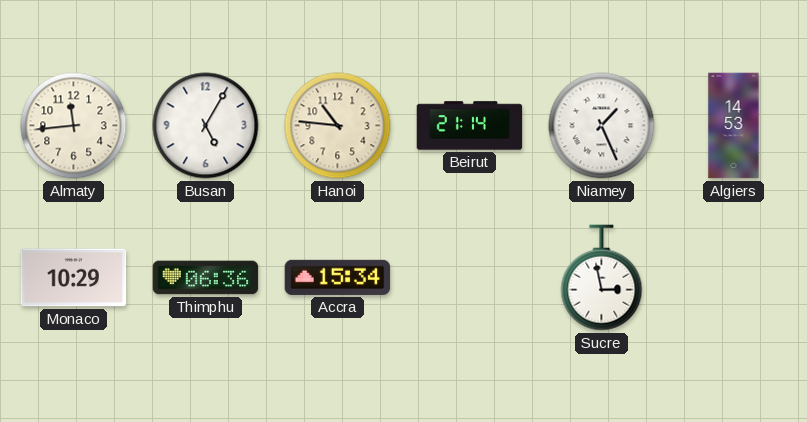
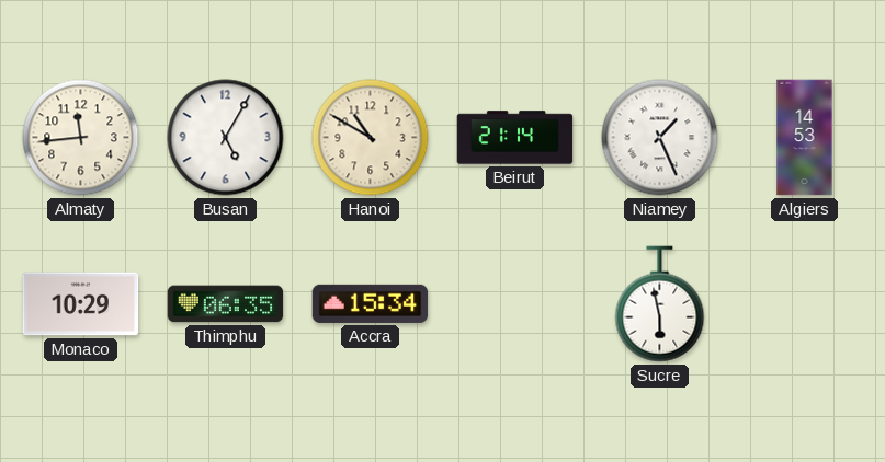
Hanoi: 10:46 -> 10:50
Thimphu: 06:36 -> 06:35
Sucre: 2:58 -> 5:58
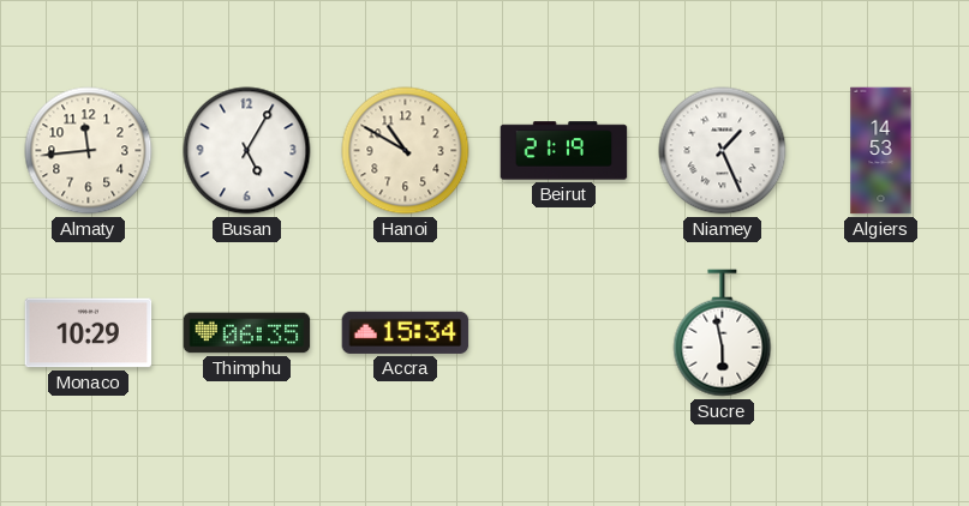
Beirut: 21:14 -> 21:19
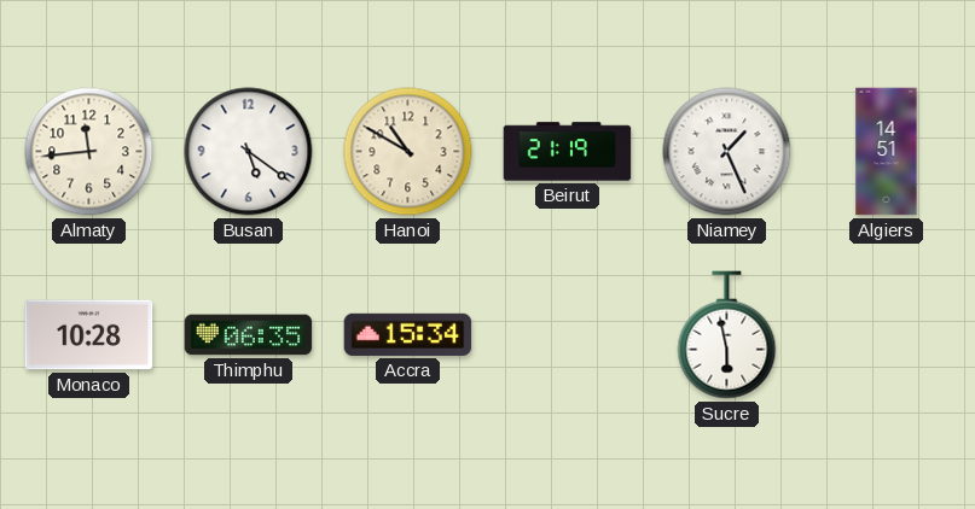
Busan: 5:05 -> 5:21
Algiers: 14:53 -> 14:51
Monaco: 10:29 -> 10:28
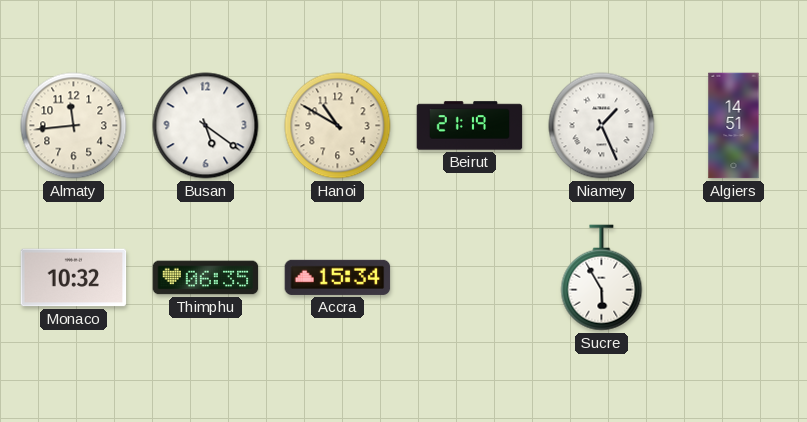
Monaco: 10:28 -> 10:32
Sucre: 5:58 -> 5:55
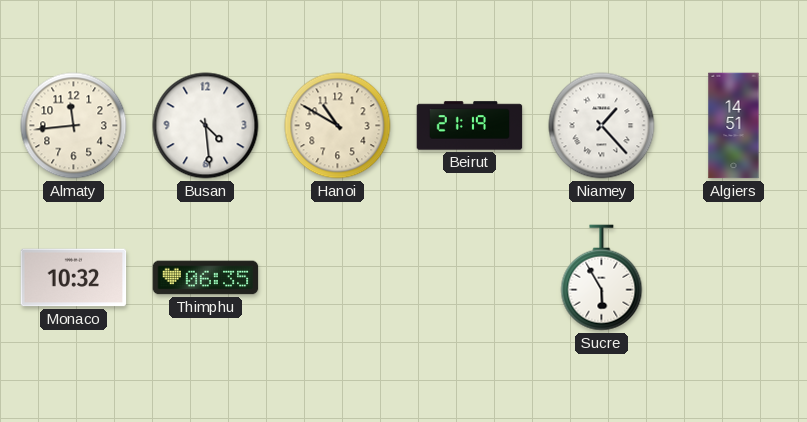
Busan: 5:21 -> 4:29
Niamey: 1:26 -> 1:23
Accra: 15:34 -> none
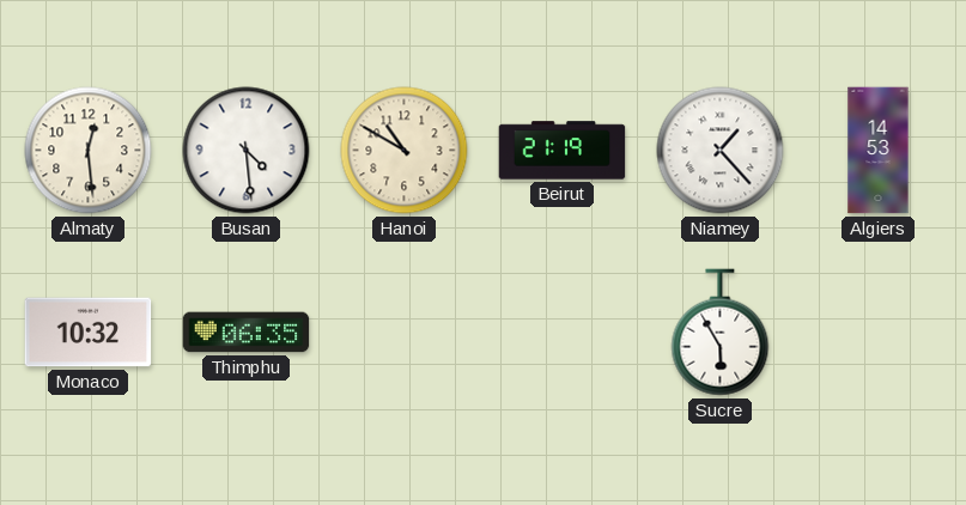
Almaty: 11:44 -> 12:29
Algiers: 14:51 -> 14:53
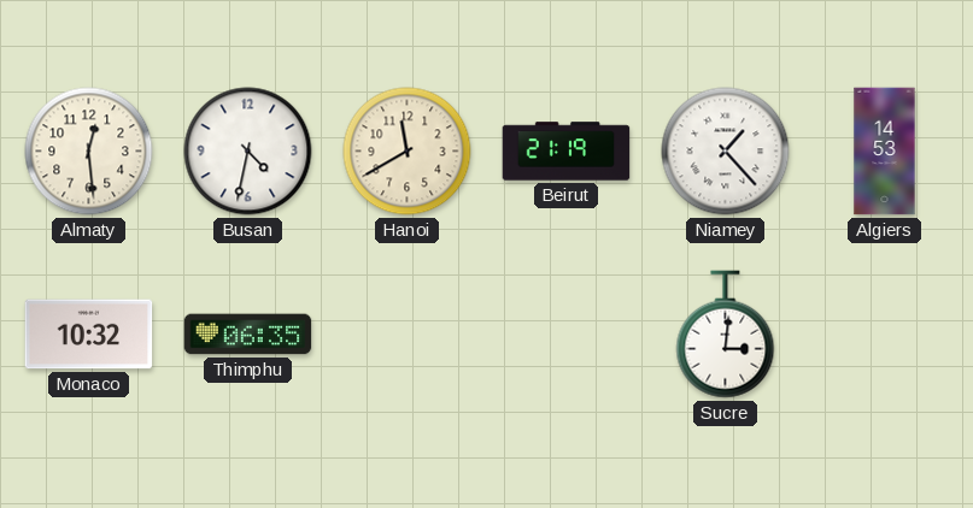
Busan: 4:29 -> 4:32
Hanoi: 10:50 -> 11:40
Sucre: 5:55 -> 3:01
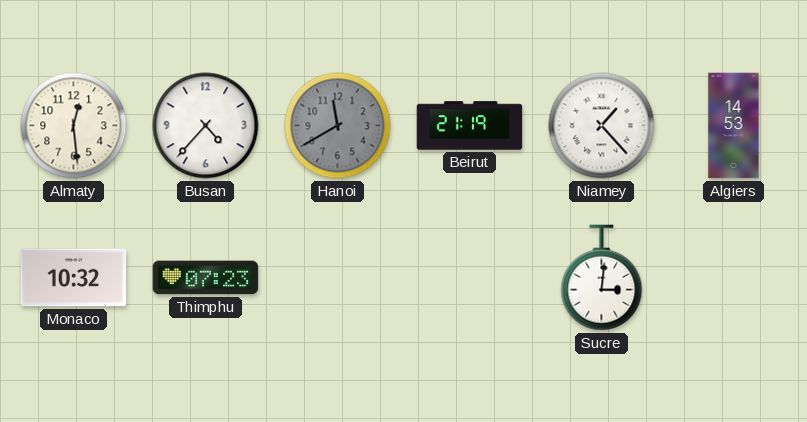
Busan: 4:32 -> 4:37
Hanoi dial: cream -> grey
Thimphu: 06:35 -> 07:23
